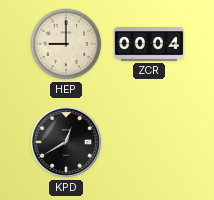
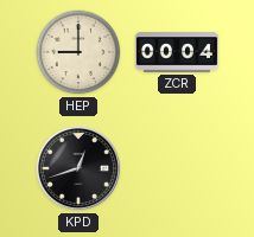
KPD: 12:40 -> 12:42
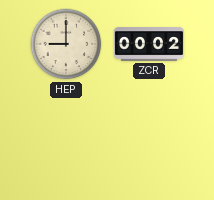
ZCR: 00:04 -> 00:02
KPD: 12:42 -> none
